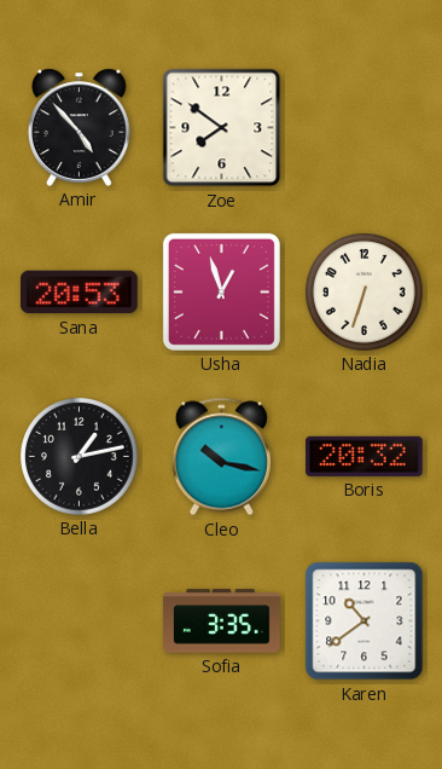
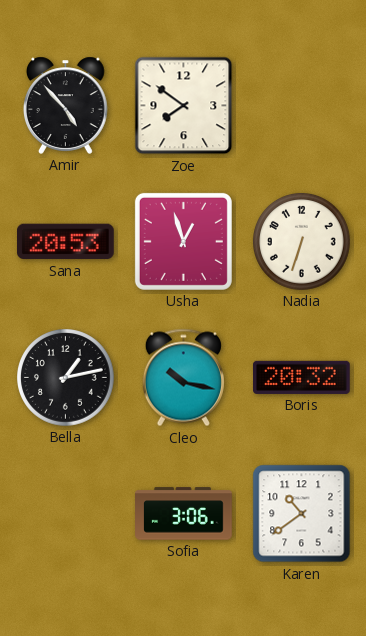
Sofia: 3:35 -> 3:06
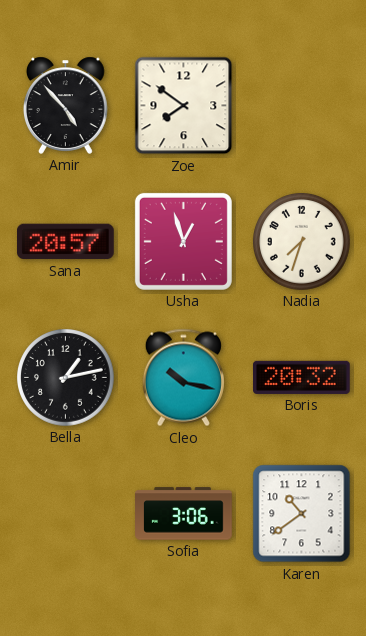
Sana: 20:53 -> 20:57
Nadia: 6:33 -> 7:33
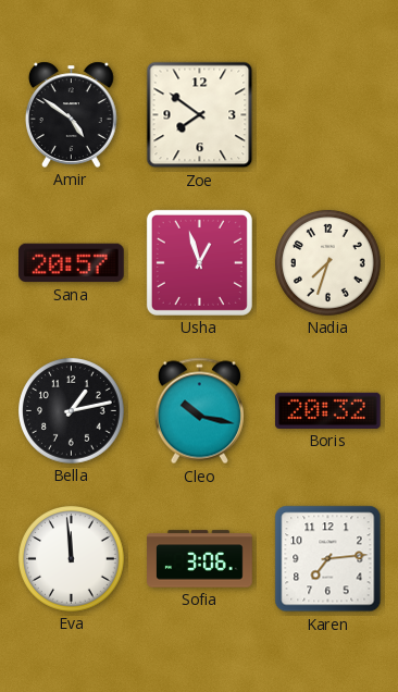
Amir: 4:53 -> 4:51
Eva: none -> 11:59
Karen: 10:39 -> 7:14
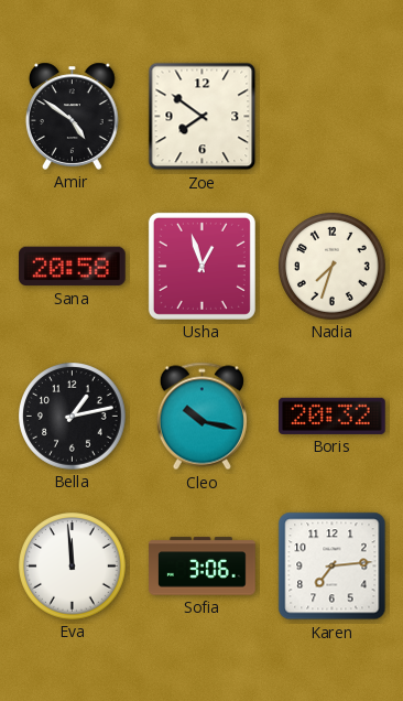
Sana: 20:57 -> 20:58
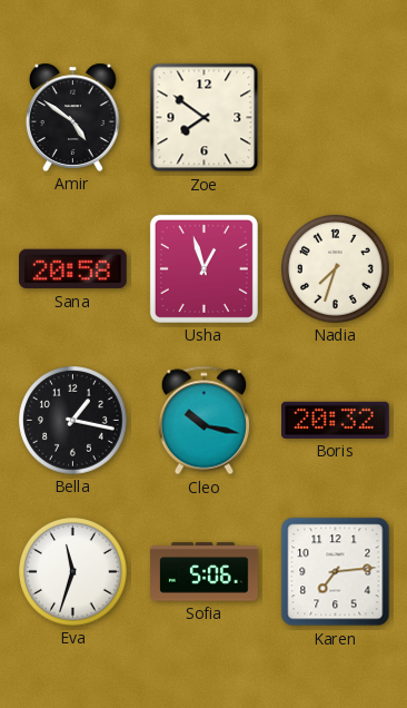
Bella: 1:13 -> 1:17
Eva: 11:59 -> 11:33
Sofia: 3:06 -> 5:06
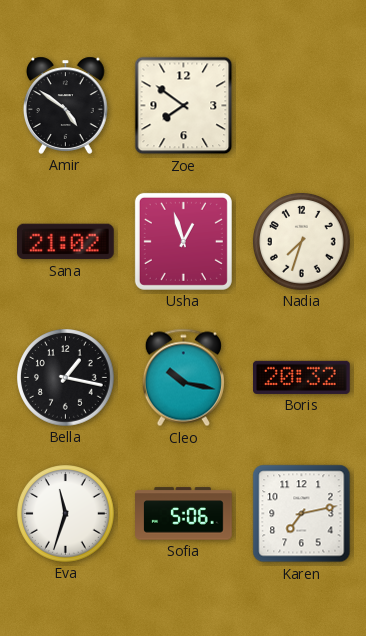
Sana: 20:58 -> 21:02
Karen: 7:14 -> 7:13
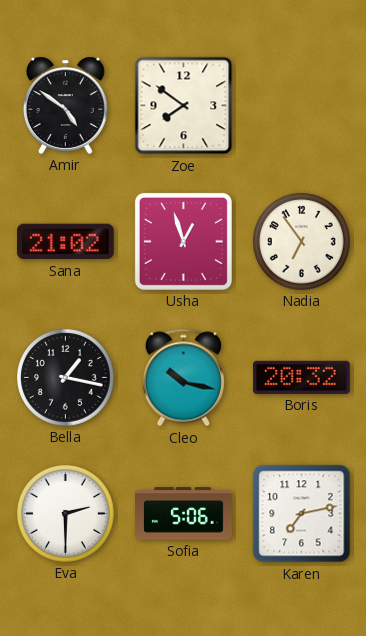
Nadia: 7:33 -> 6:54
Eva: 11:33 -> 2:30
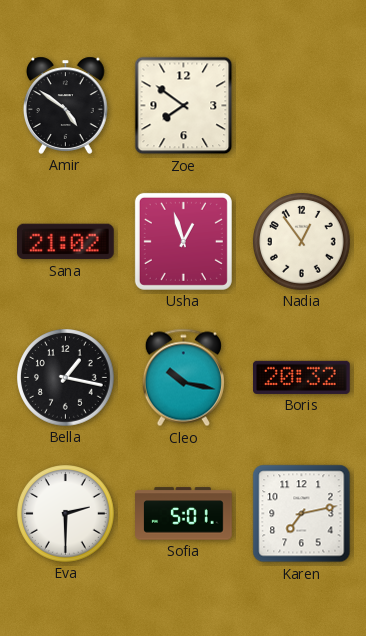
Nadia: 6:54 -> 12:54
Sofia: 5:06 -> 5:01
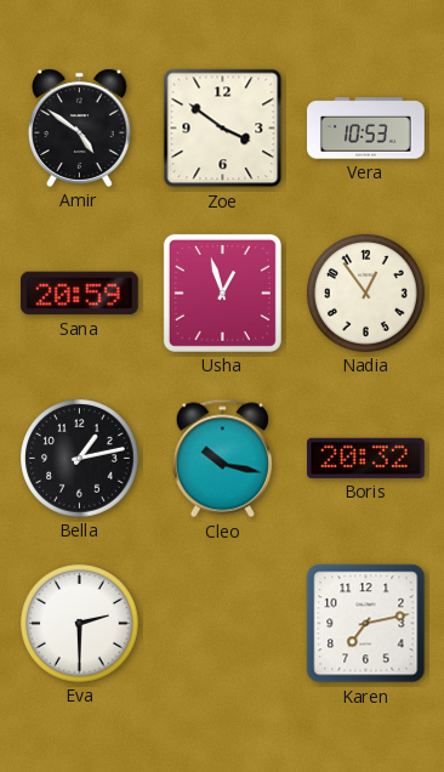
Zoe: 7:51 -> 3:51
Vera: none -> 10:53
Sana: 21:02 -> 20:59
Bella: 1:17 -> 1:13
Sofia: 5:01 -> none
